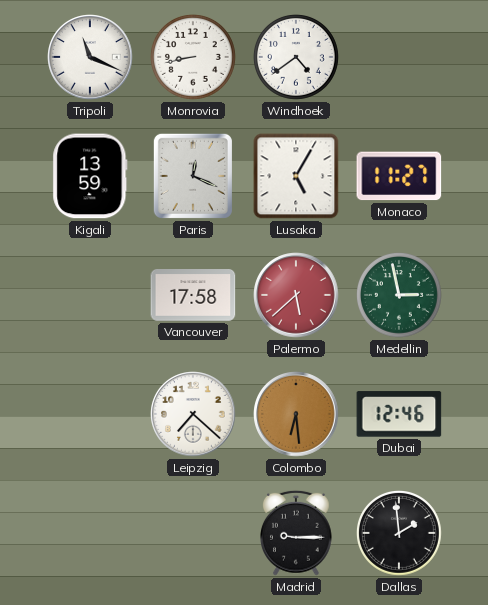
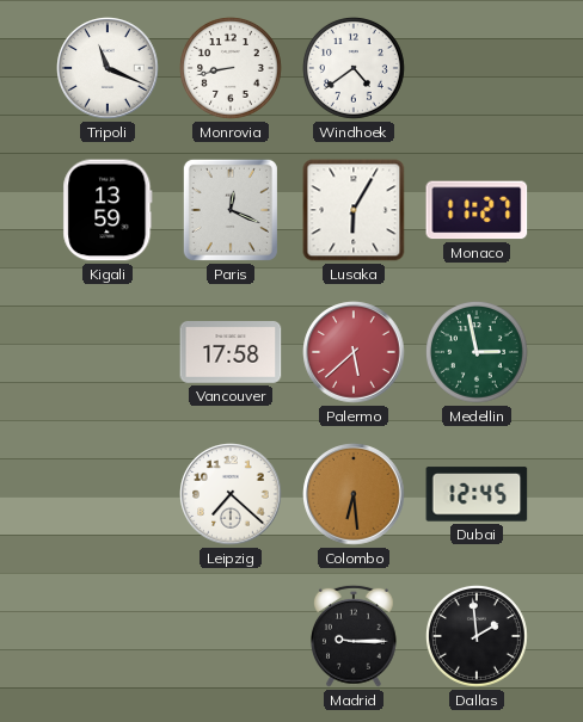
Lusaka: 5:05 -> 6:05
Dubai: 12:46 -> 12:45
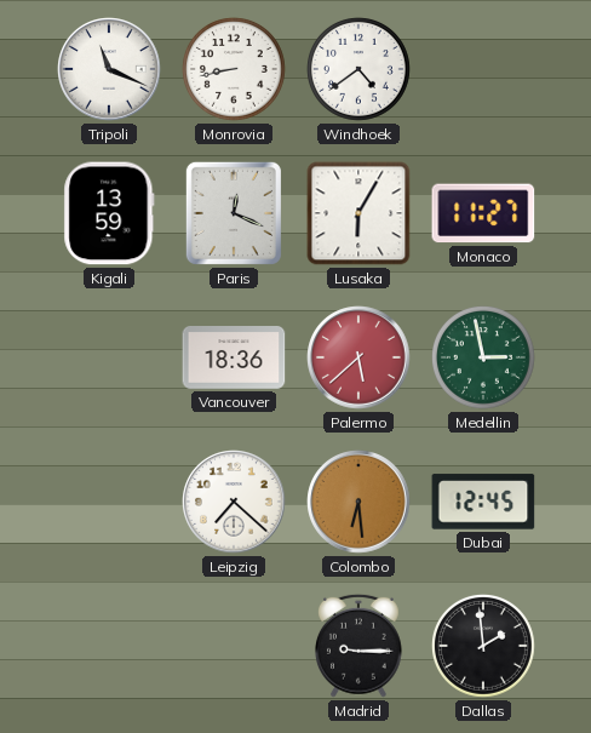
Vancouver: 17:58 -> 18:36
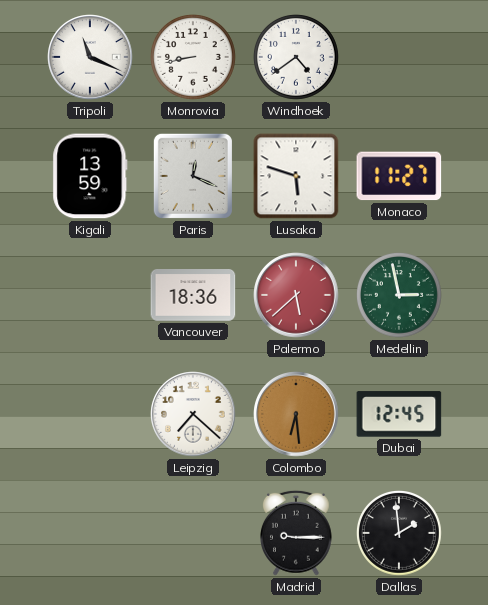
Lusaka: 6:05 -> 5:48
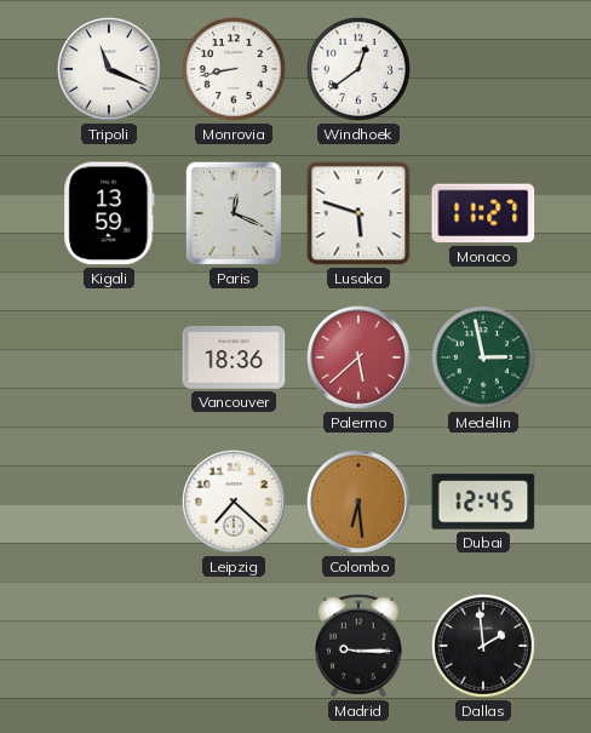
Windhoek: 4:39 -> 12:39
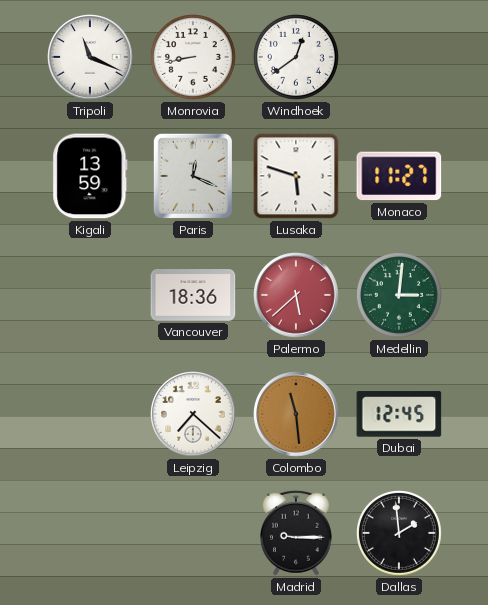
Medellin: 2:58 -> 3:01
Colombo: 6:29 -> 11:29
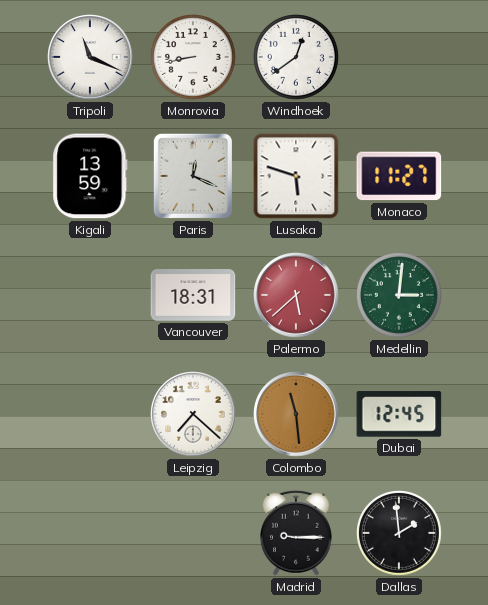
Vancouver: 18:36 -> 18:31
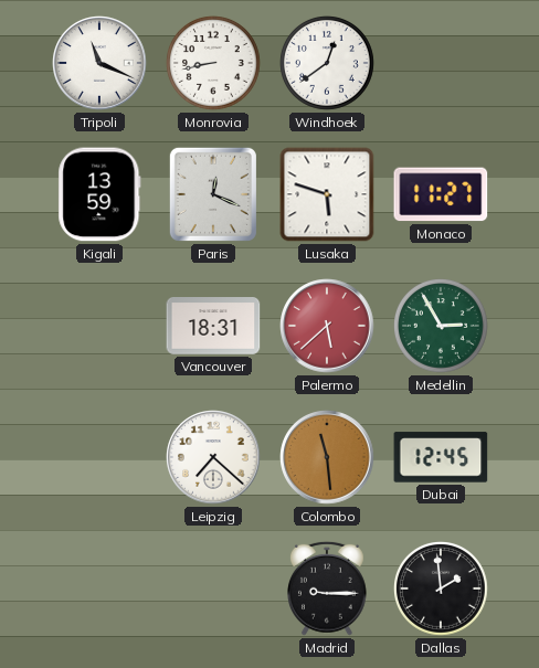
Medellin: 3:01 -> 2:55
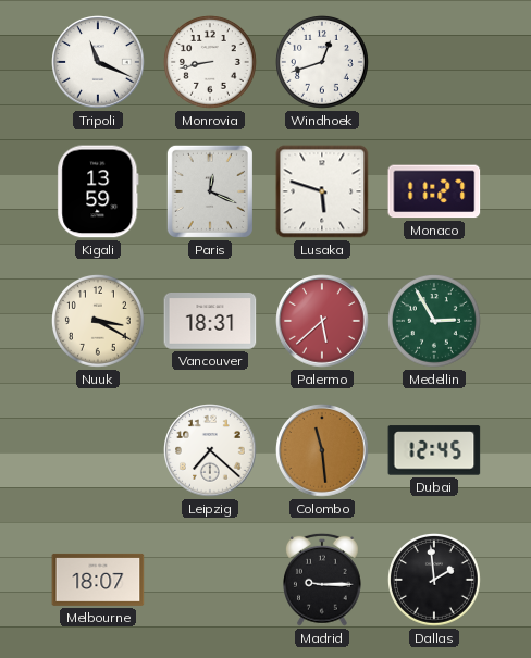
Windhoek: 12:39 -> 12:42
Nuuk: none -> 3:20
Melbourne: none -> 18:07
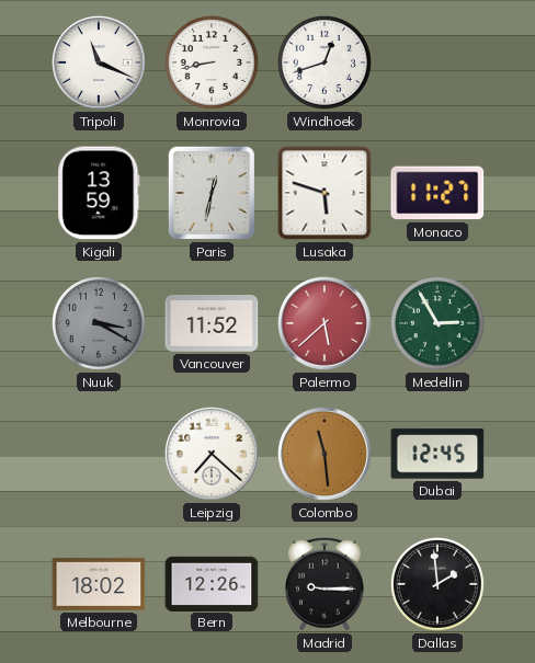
Paris: 12:19 -> 12:32
Nuuk dial: cream -> grey
Vancouver: 18:31 -> 11:52
Melbourne: 18:07 -> 18:02
Bern: none -> 12:26
